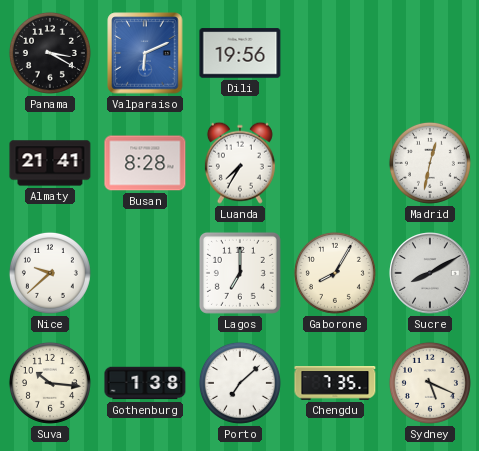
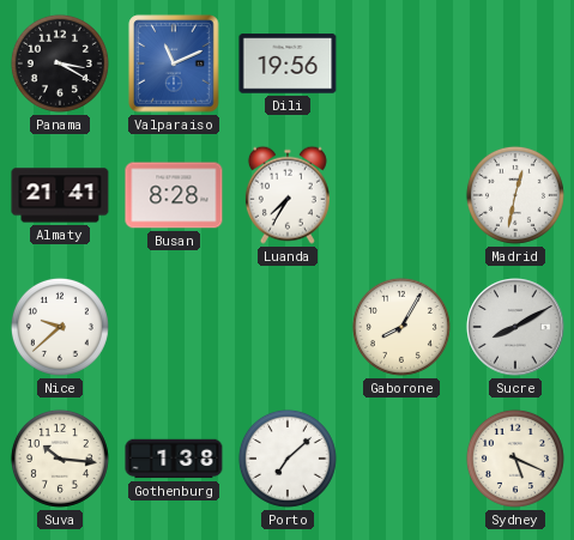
Valparaiso: 6:11 -> 11:11
Lagos: 7:00 -> none
Chengdu: 7:35 -> none
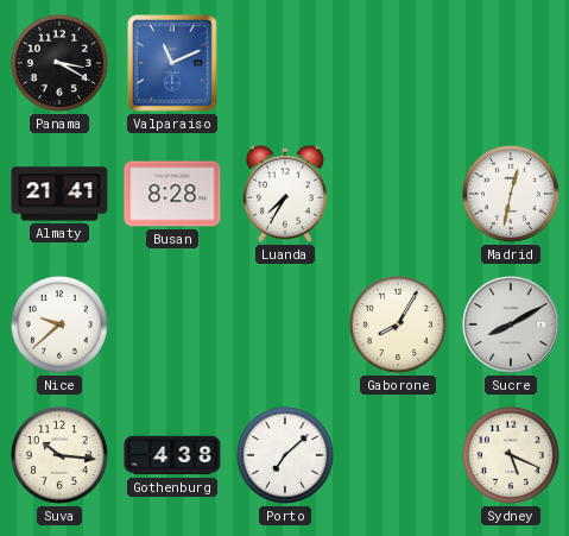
Dili: 19:56 -> none
Gothenburg: 1:38 -> 4:38
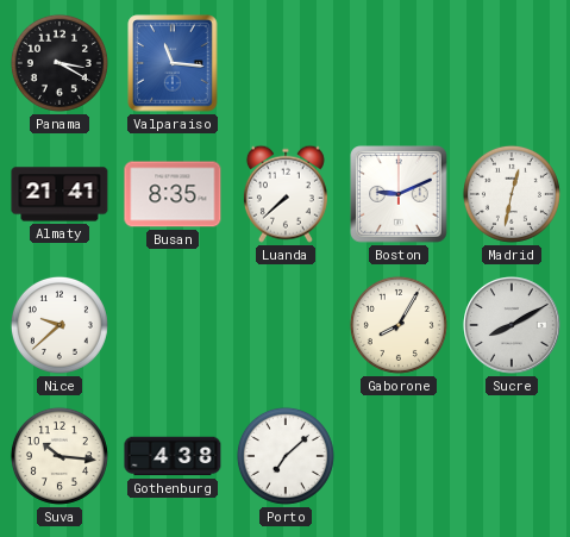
Valparaiso: 11:11 -> 11:16
Busan: 8:28 -> 8:35
Luanda: 7:35 -> 7:38
Boston: none -> 9:11
Sydney: 5:19 -> none
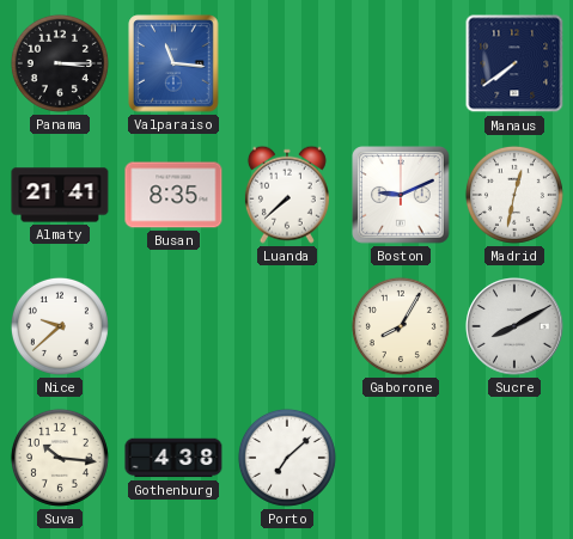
Panama: 3:20 -> 3:15
Manaus: none -> 7:39
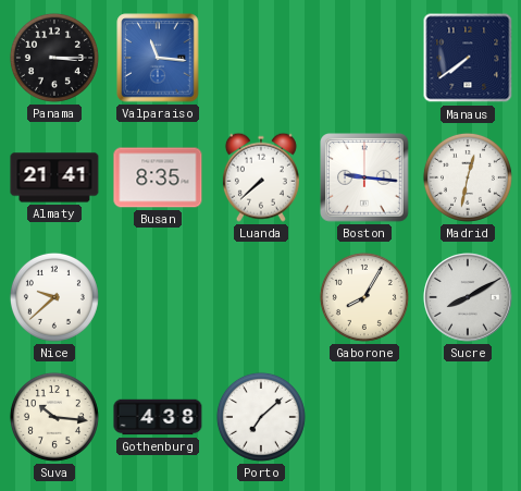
Boston: 9:11 -> 9:16
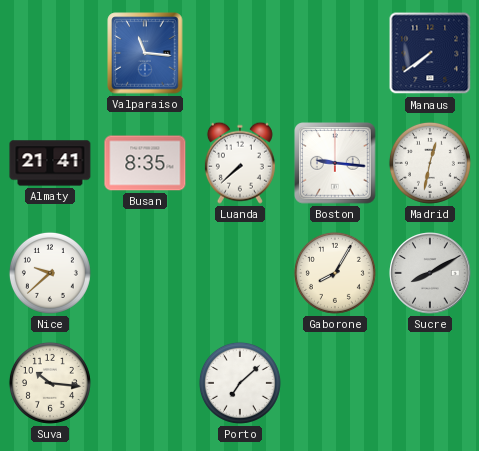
Panama: 3:15 -> none
Gothenburg: 4:38 -> none
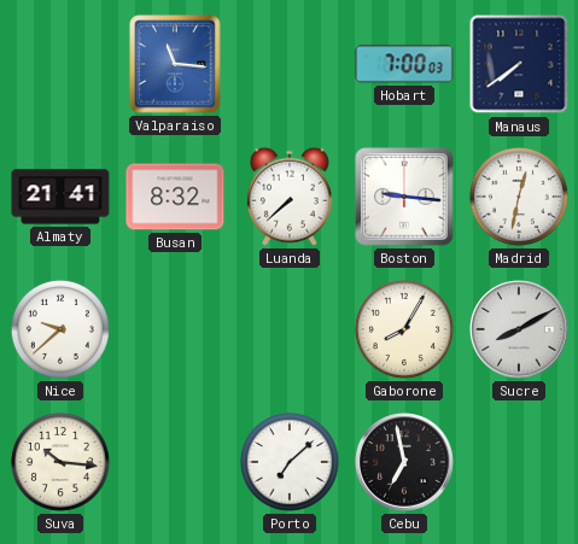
Hobart: none -> 7:00
Busan: 8:35 -> 8:32
Cebu: none -> 6:58
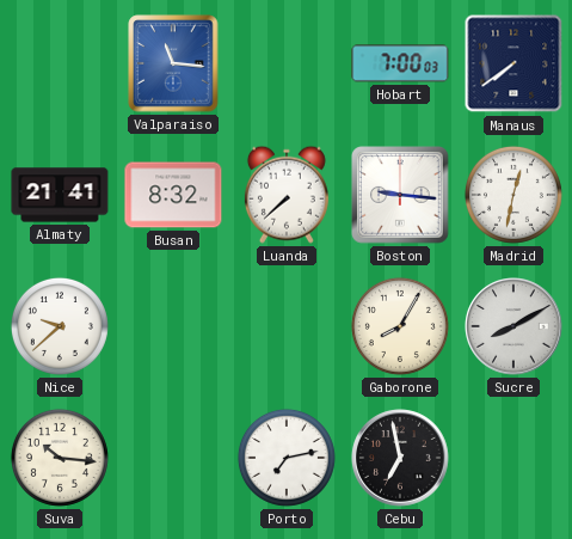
Porto: 7:08 -> 7:13
